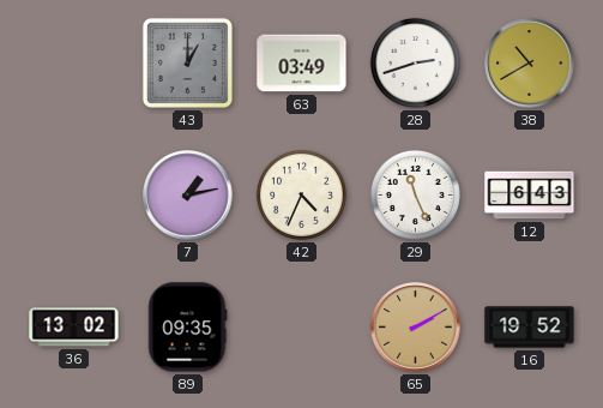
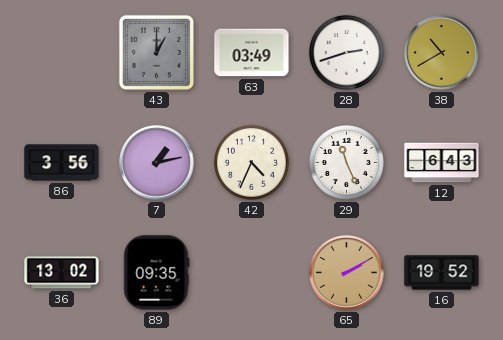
86: none -> 3:56
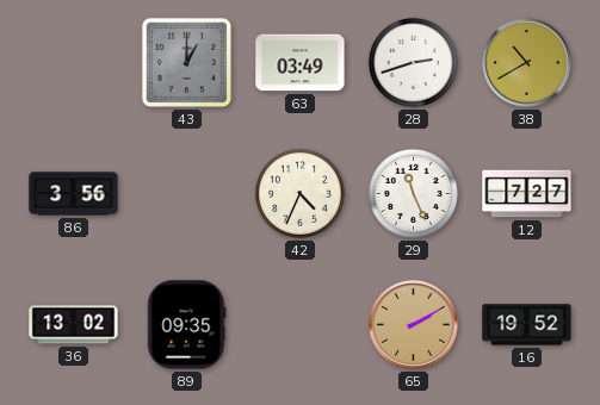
7: 1:13 -> none
12: 6:43 -> 7:27
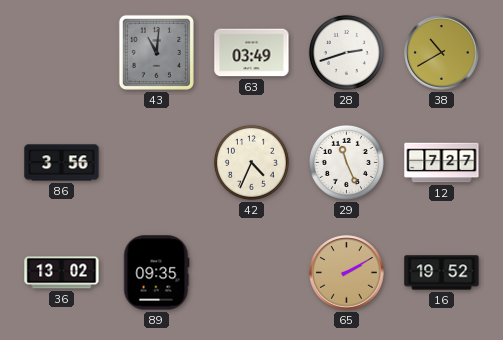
43: 1:00 -> 11:01
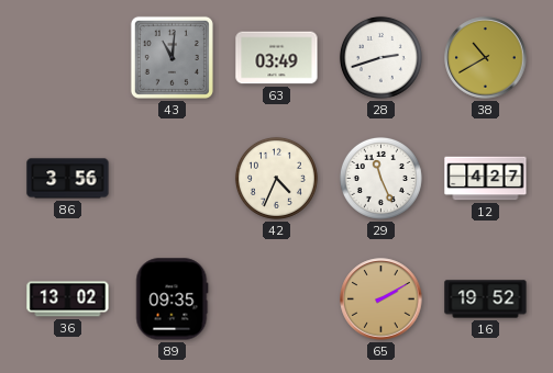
12: 7:27 -> 4:27
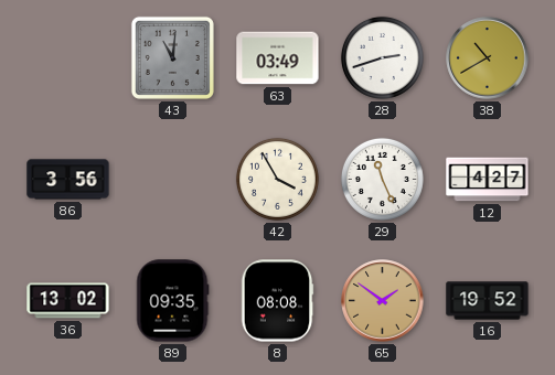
42: 4:34 -> 3:55
8: none -> 08:08
65: 2:10 -> 1:51
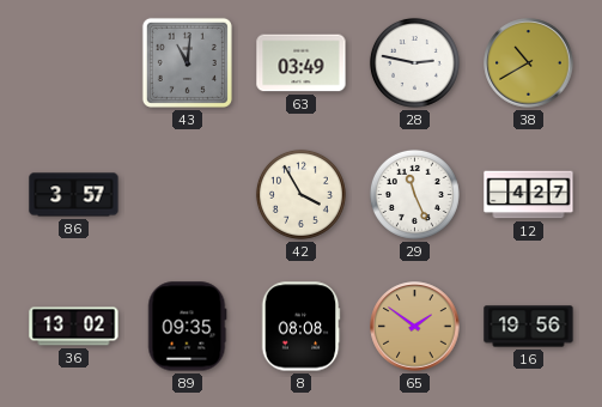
28: 2:42 -> 2:47
86: 3:56 -> 3:57
16: 19:52 -> 19:56
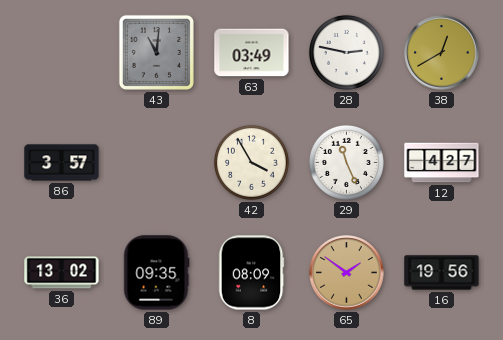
38: 10:40 -> 12:40
8: 08:08 -> 08:09
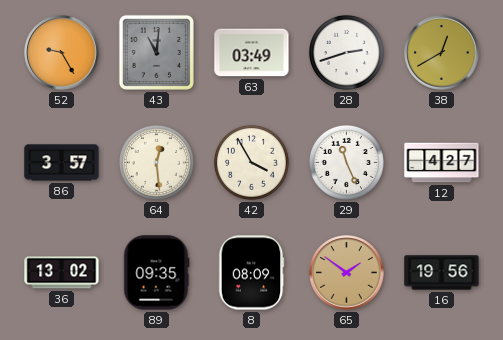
52: none -> 9:25
28: 2:47 -> 2:42
64: none -> 12:29
